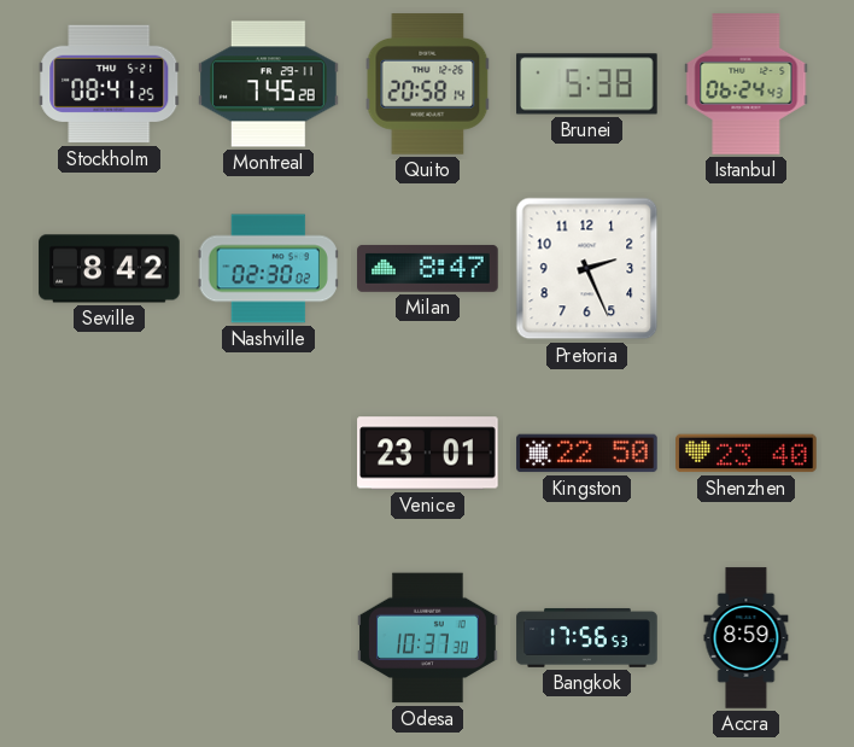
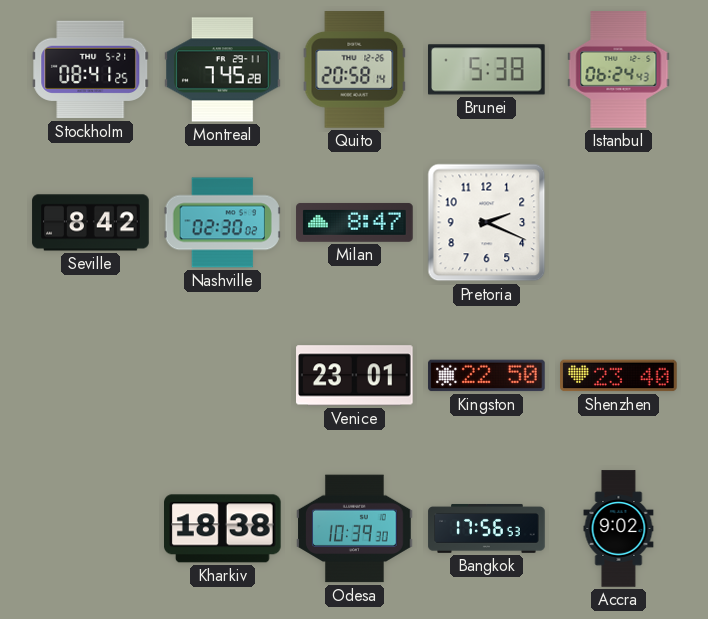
Pretoria: 2:26 -> 2:19
Kharkiv: none -> 18:38
Odesa: 10:37 -> 10:39
Accra: 8:59 -> 9:02
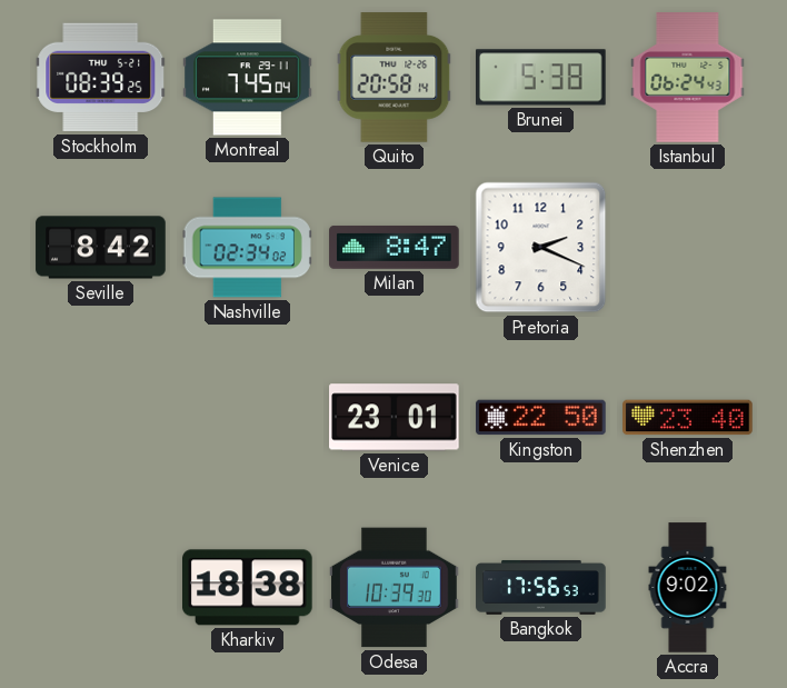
Stockholm: 08:41 -> 08:39
Montreal: 7:45:28 -> 7:45:04
Nashville: 02:30 -> 02:34
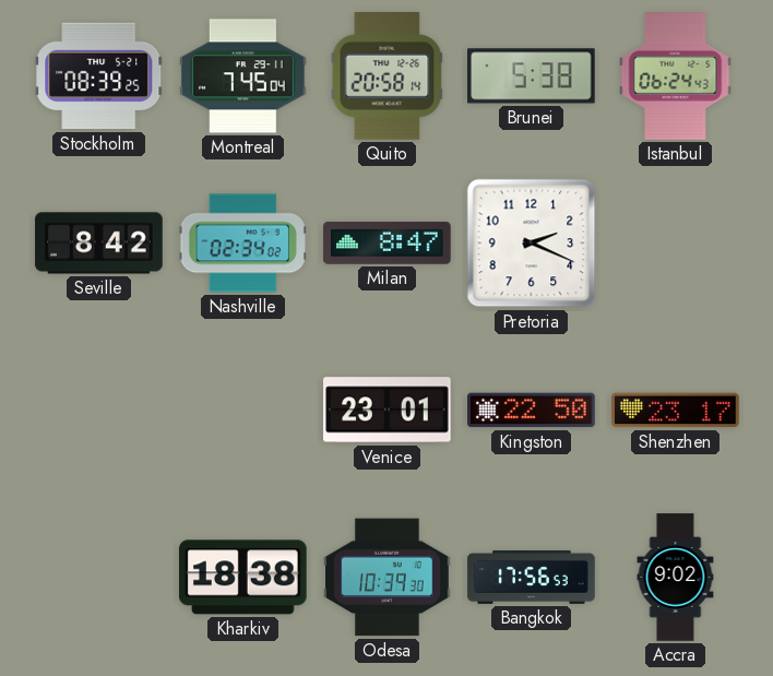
Shenzhen: 23:40 -> 23:17
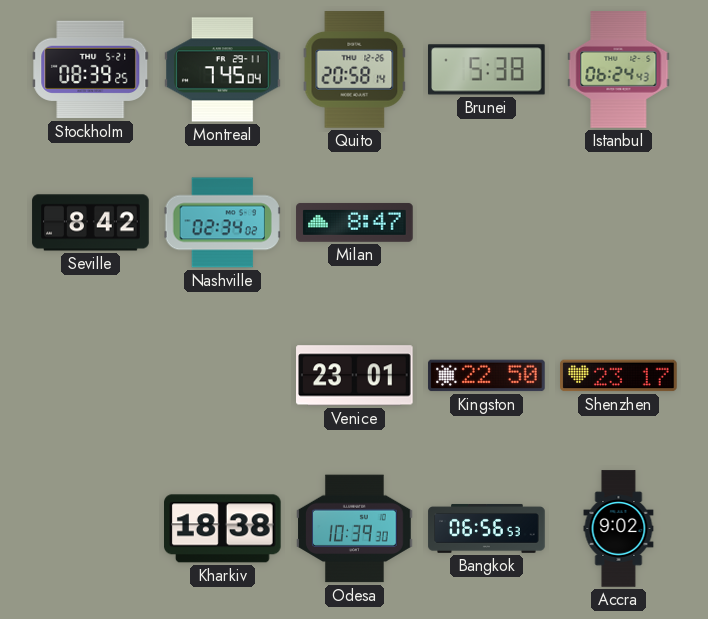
Pretoria: 2:19 -> none
Bangkok: 17:56 -> 06:56
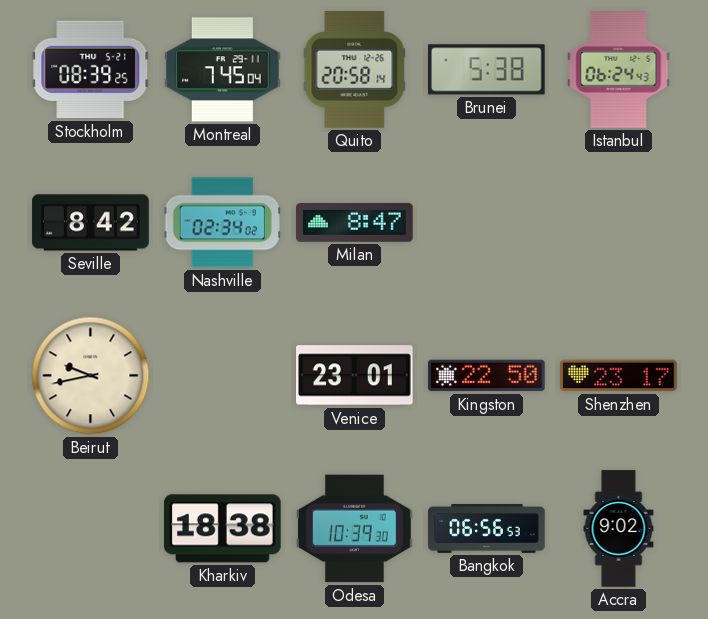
Beirut: none -> 9:43
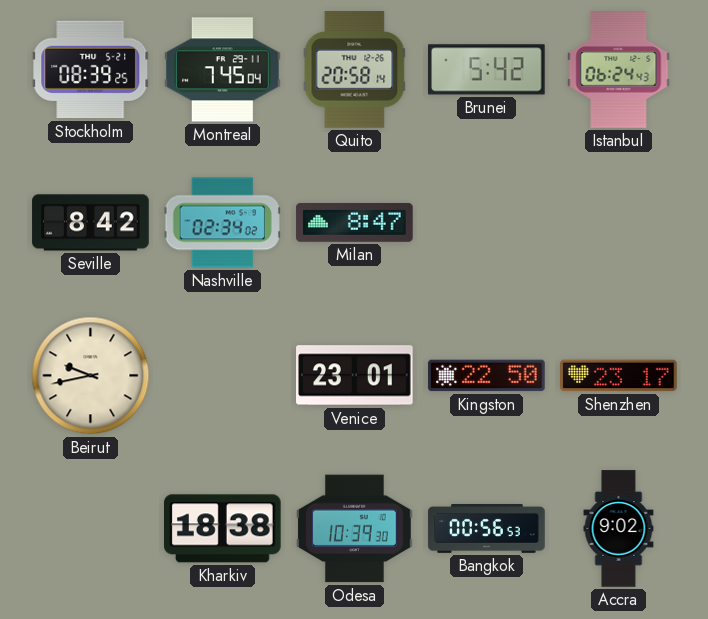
Brunei: 5:38 -> 5:42
Bangkok: 06:56 -> 00:56
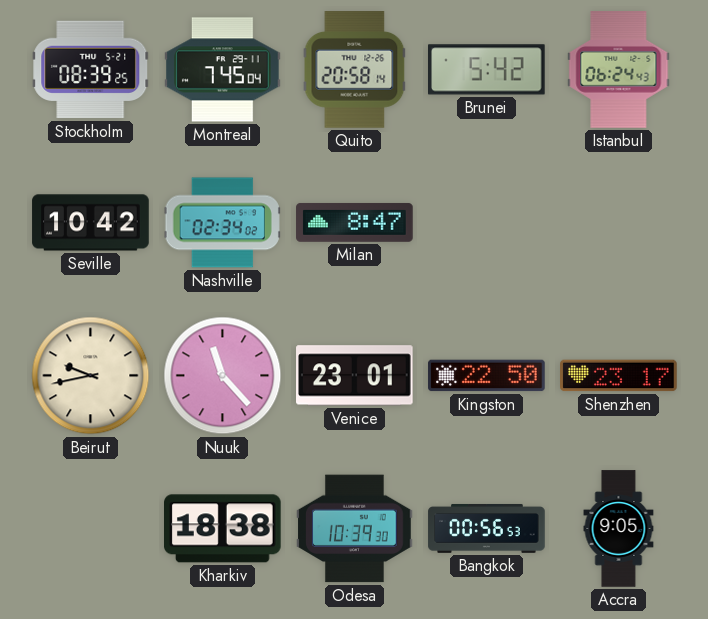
Seville: 8:42 -> 10:42
Nuuk: none -> 11:23
Accra: 9:02 -> 9:05
